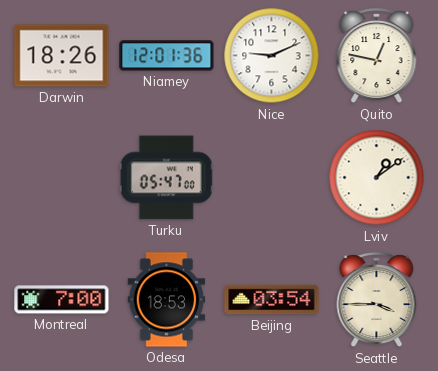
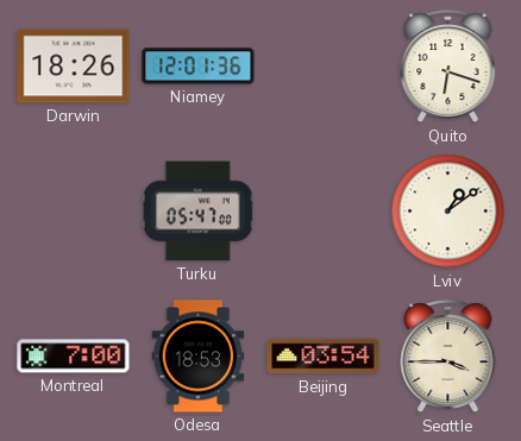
Nice: 9:11 -> none
Quito: 12:47 -> 6:18
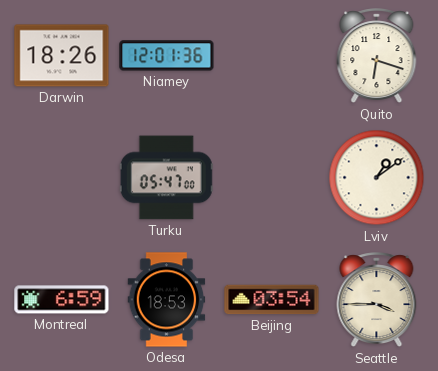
Montreal: 7:00 -> 6:59
